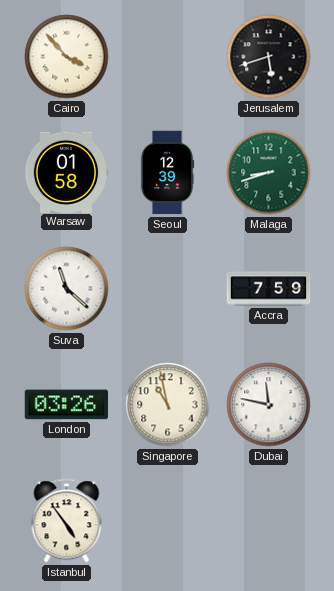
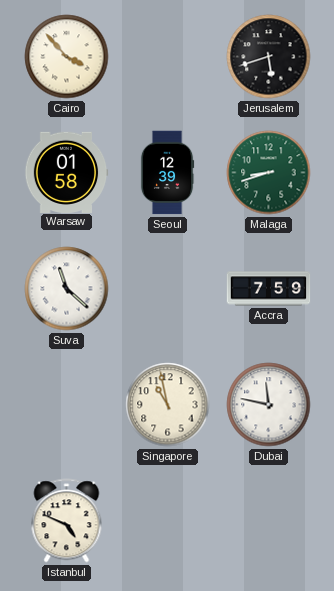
London: 03:26 -> none
Istanbul: 4:54 -> 4:49
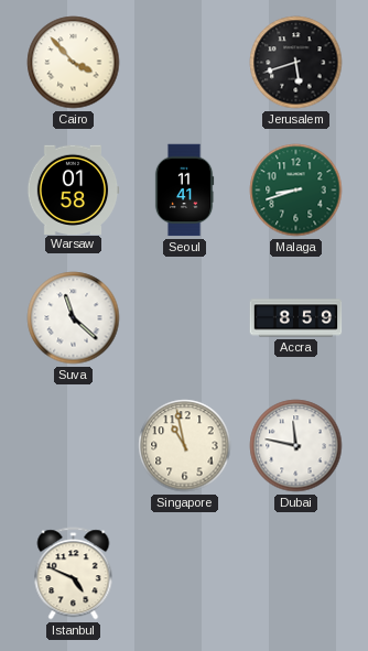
Seoul: 12:39 -> 11:41
Accra: 7:59 -> 8:59
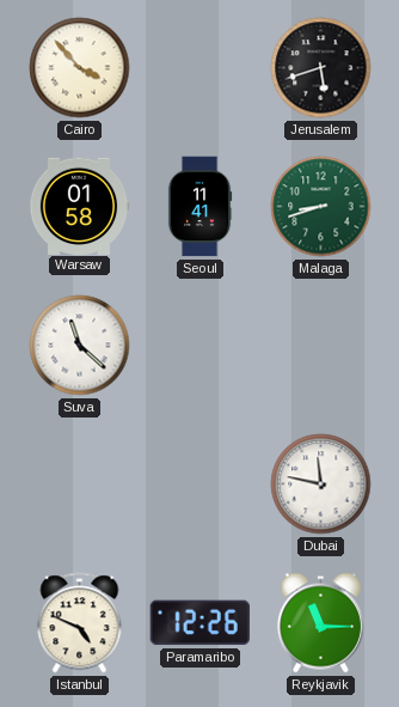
Accra: 8:59 -> none
Singapore: 10:58 -> none
Paramaribo: none -> 12:26
Reykjavik: none -> 11:15
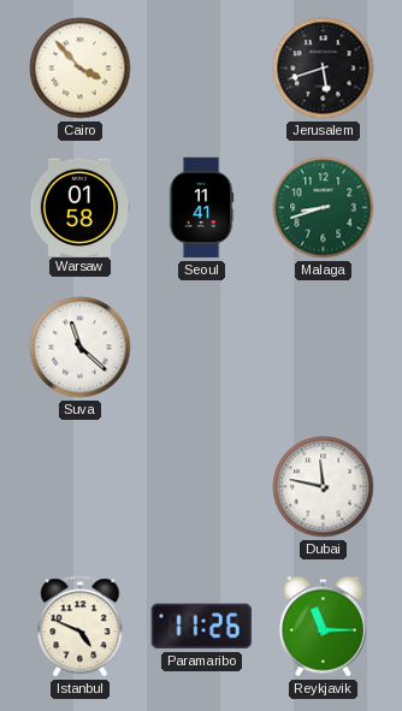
Paramaribo: 12:26 -> 11:26
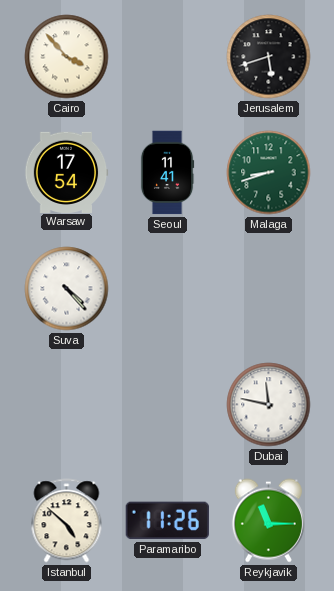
Warsaw: 01:58 -> 17:54
Suva: 11:22 -> 4:23
Istanbul: 4:49 -> 4:52
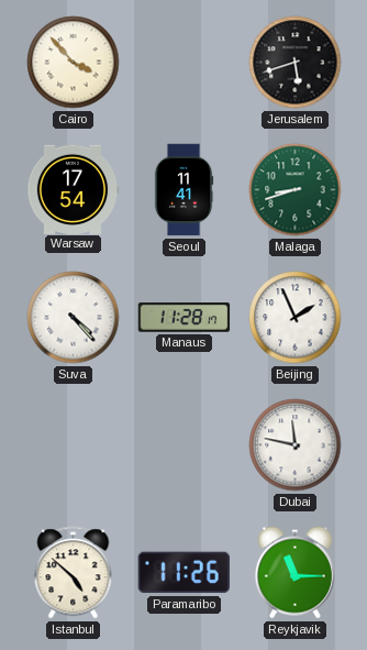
Manaus: none -> 11:28
Beijing: none -> 1:56
